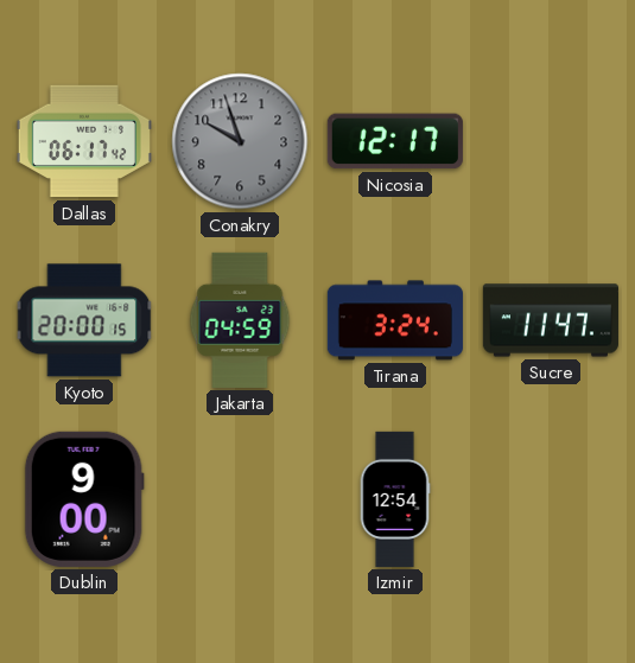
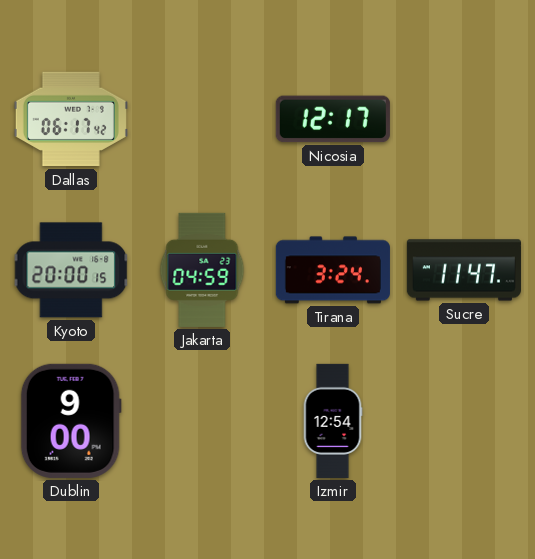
Conakry: 9:57 -> none
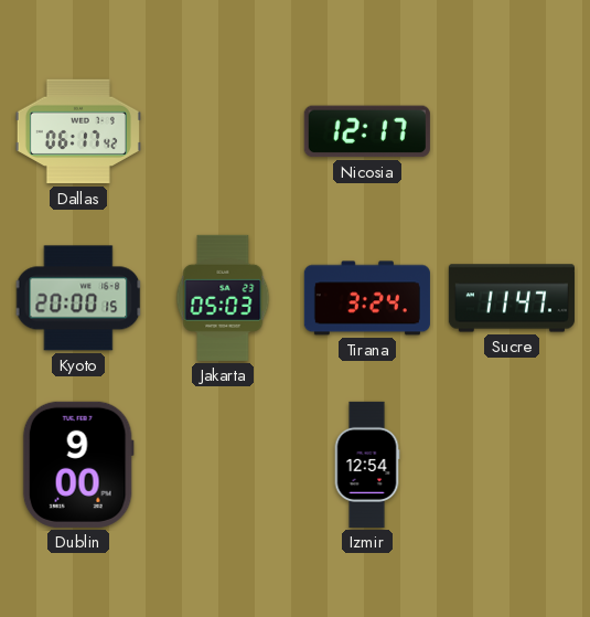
Jakarta: 04:59 -> 05:03
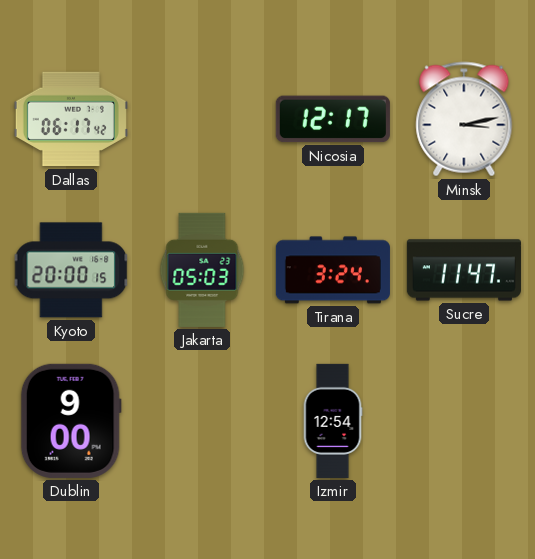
Minsk: none -> 3:13
